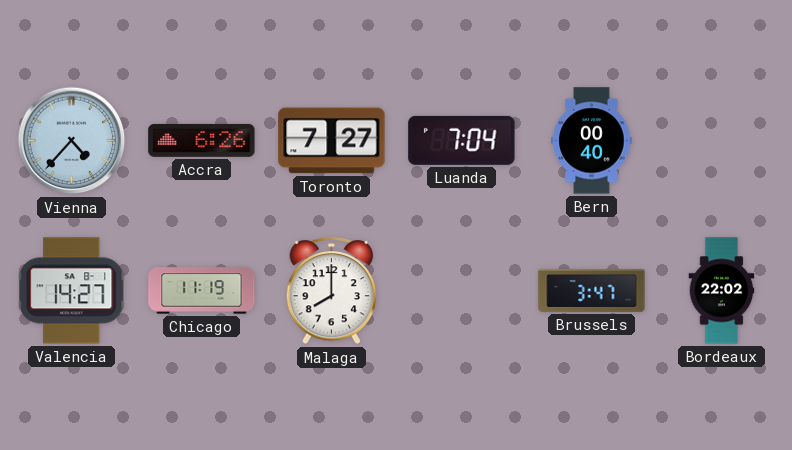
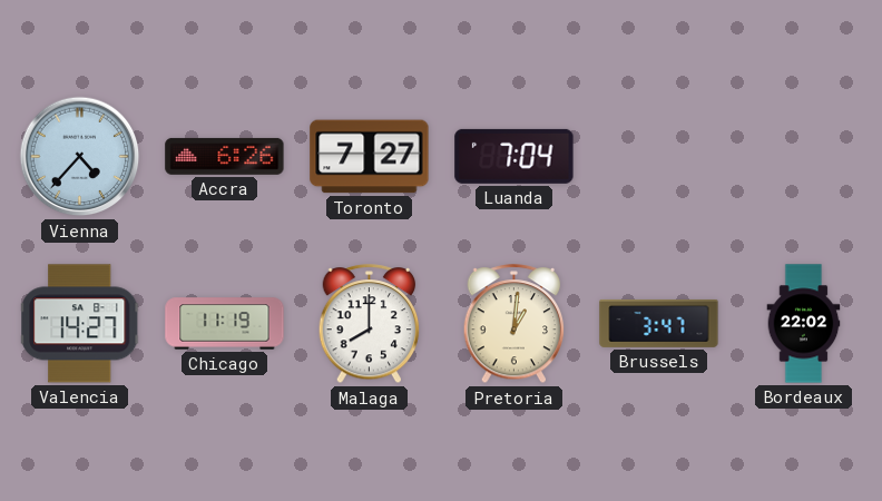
Bern: 00:40 -> none
Pretoria: none -> 1:01
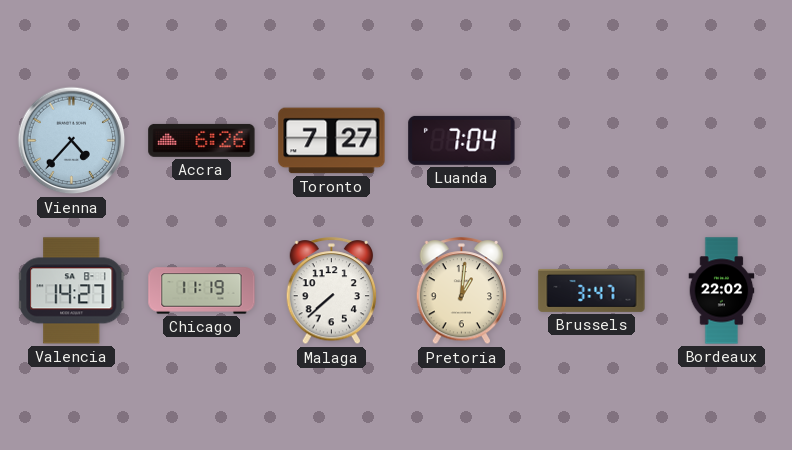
Malaga: 8:00 -> 7:38
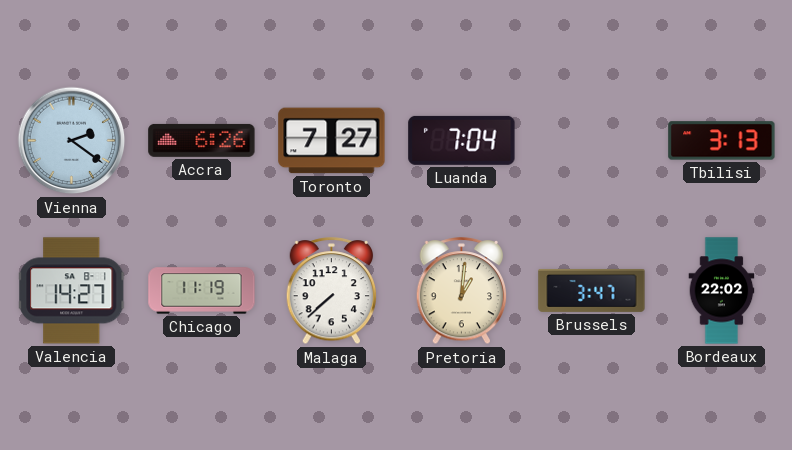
Vienna: 4:37 -> 2:21
Tbilisi: none -> 3:13
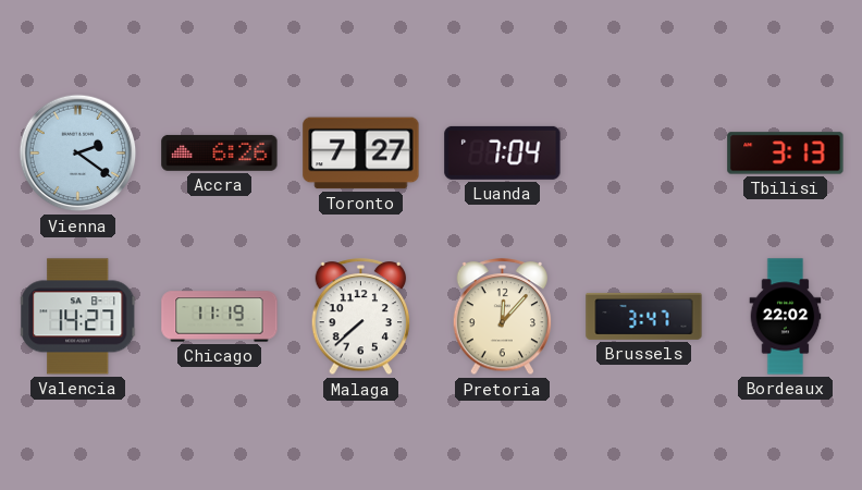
Pretoria: 1:01 -> 12:07
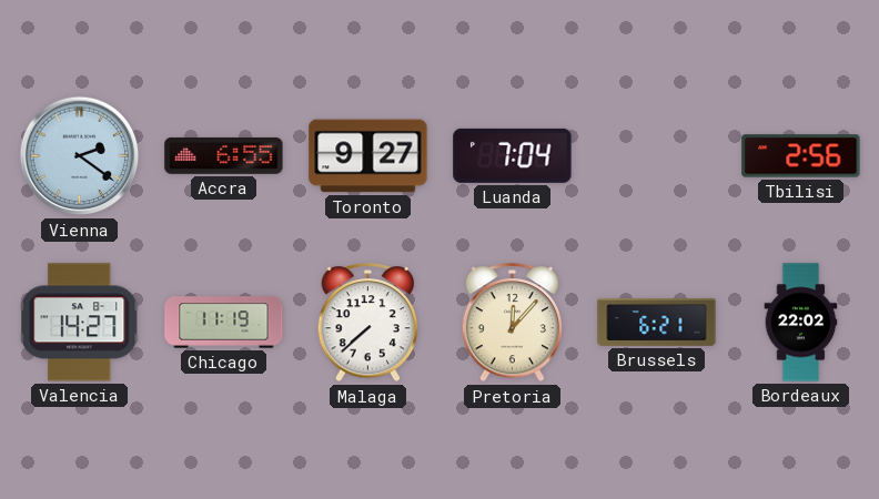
Accra: 6:26 -> 6:55
Toronto: 7:27 -> 9:27
Tbilisi: 3:13 -> 2:56
Brussels: 3:47 -> 6:21
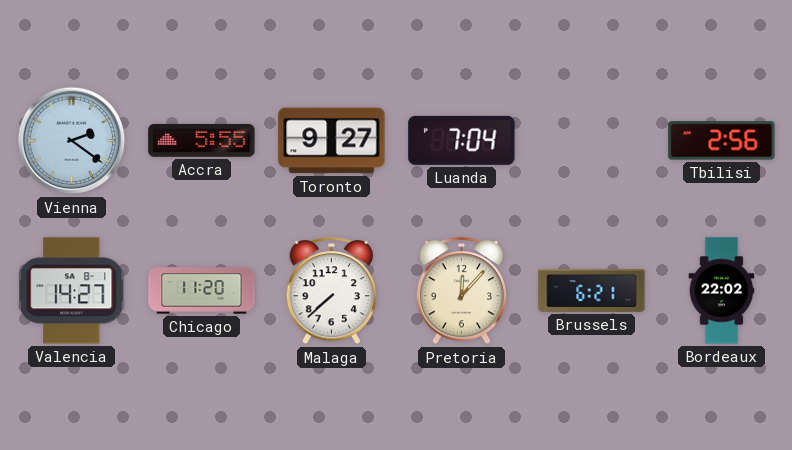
Accra: 6:55 -> 5:55
Chicago: 11:19 -> 11:20
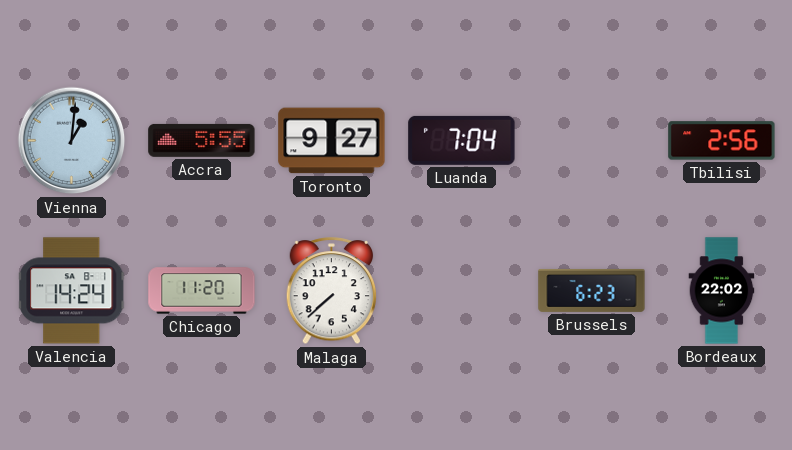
Vienna: 2:21 -> 1:01
Valencia: 14:27 -> 14:24
Pretoria: 12:07 -> none
Brussels: 6:21 -> 6:23
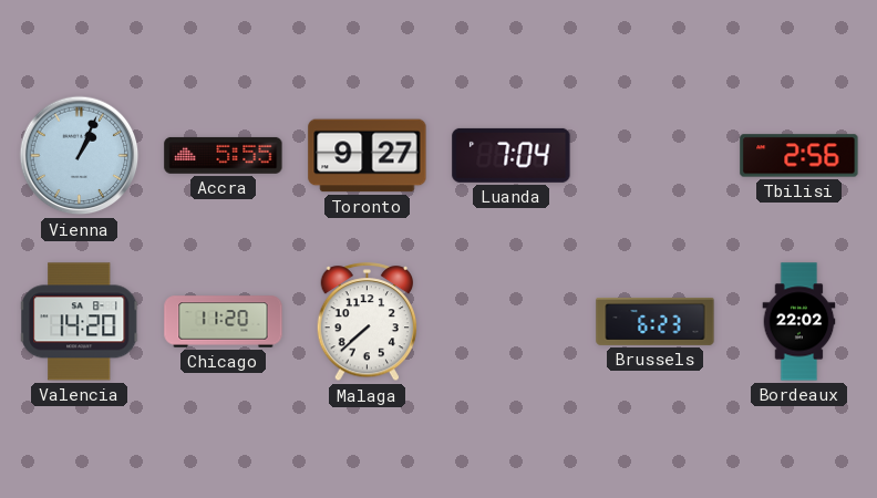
Vienna: 1:01 -> 1:04
Valencia: 14:24 -> 14:20
